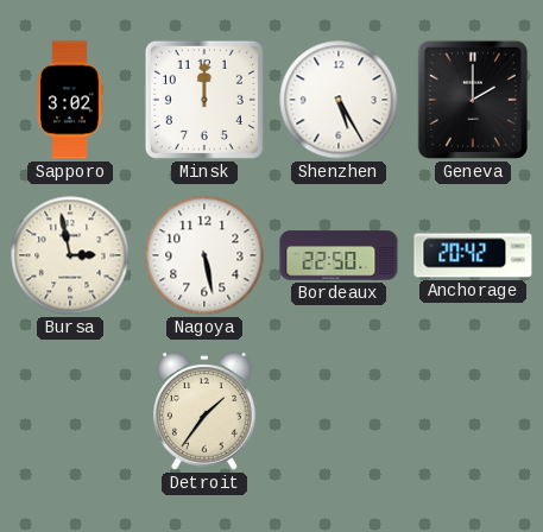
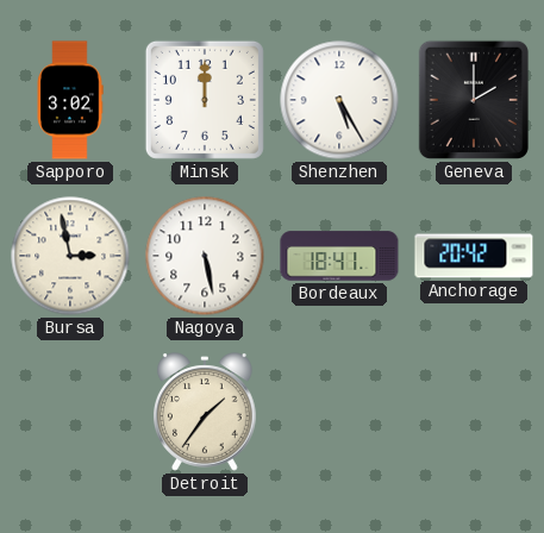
Bordeaux: 22:50 -> 18:41
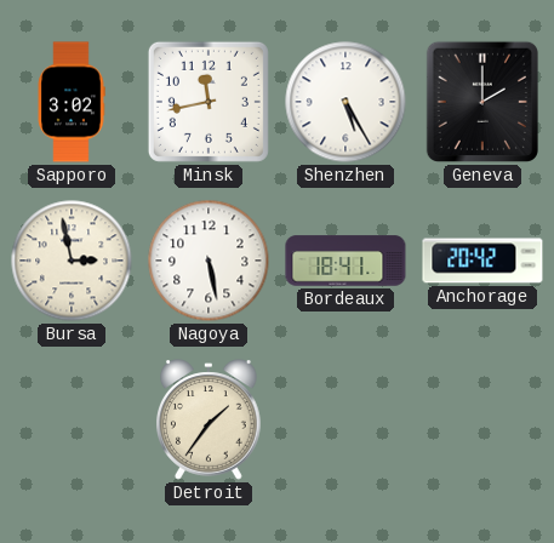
Minsk: 12:00 -> 11:43
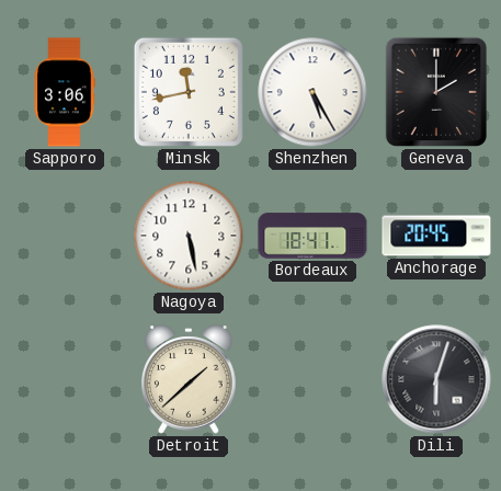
Sapporo: 3:02 -> 3:06
Bursa: 2:58 -> none
Anchorage: 20:42 -> 20:45
Detroit: 1:36 -> 1:38
Dili: none -> 6:03
